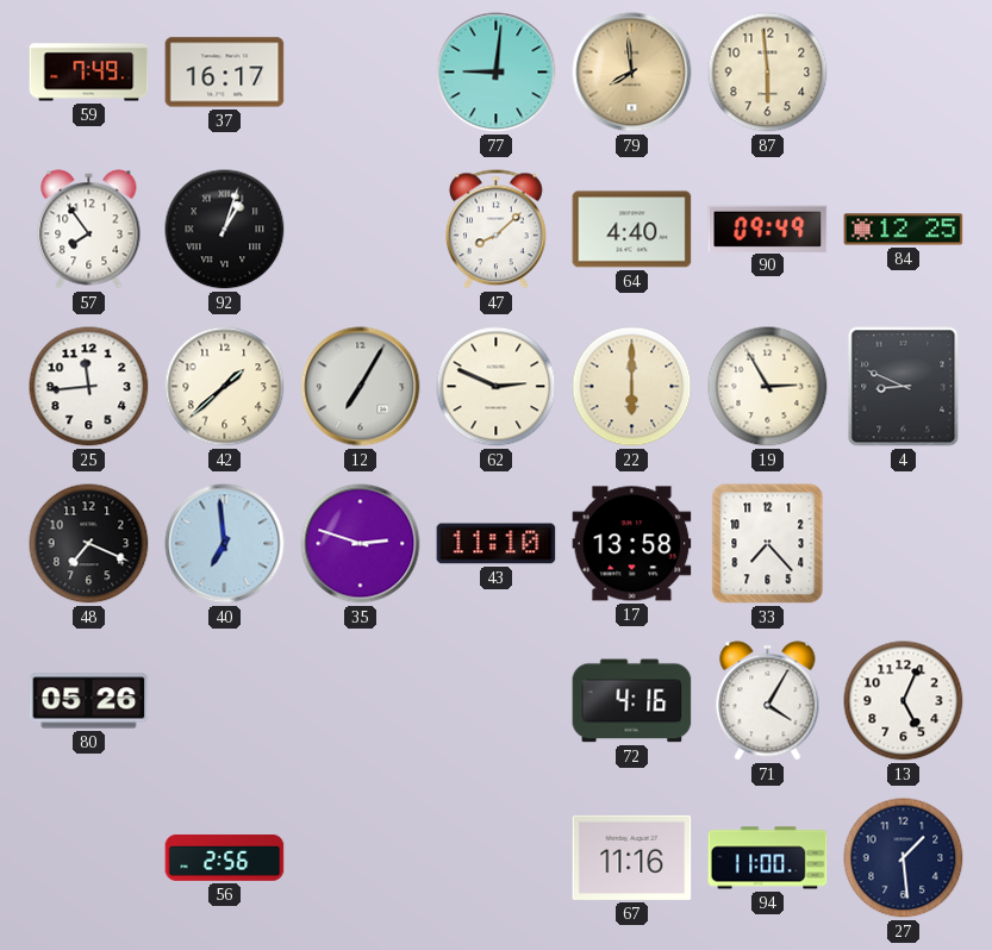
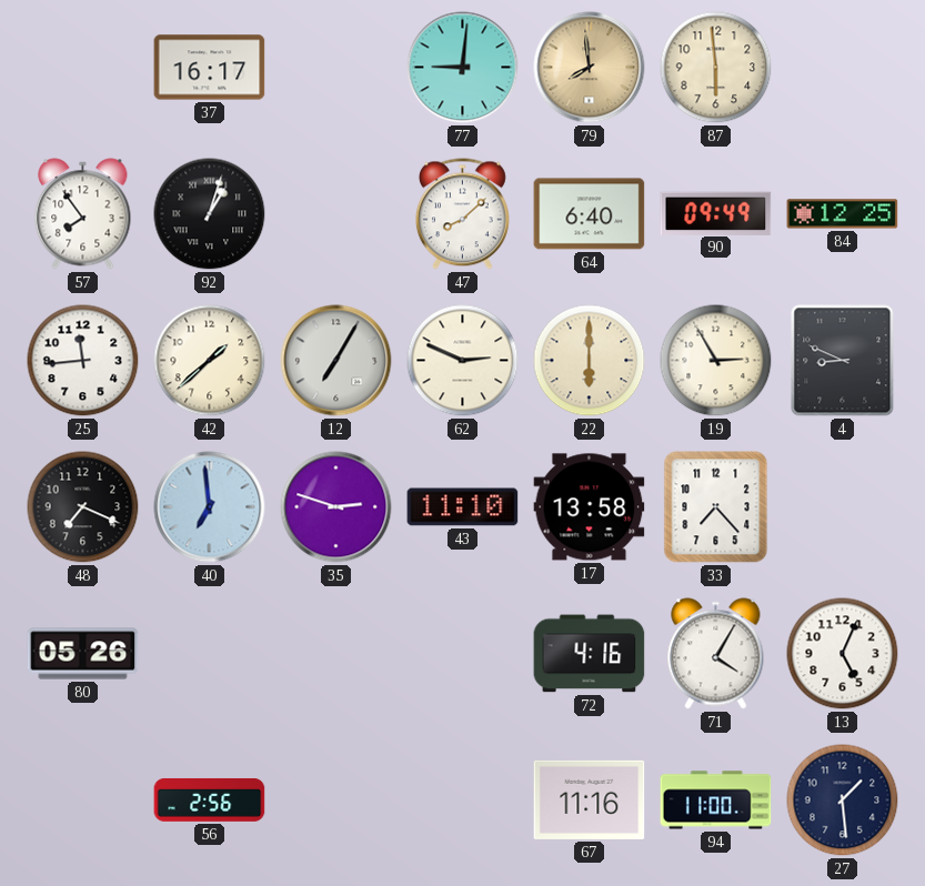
59: 7:49 -> none
64: 4:40 -> 6:40
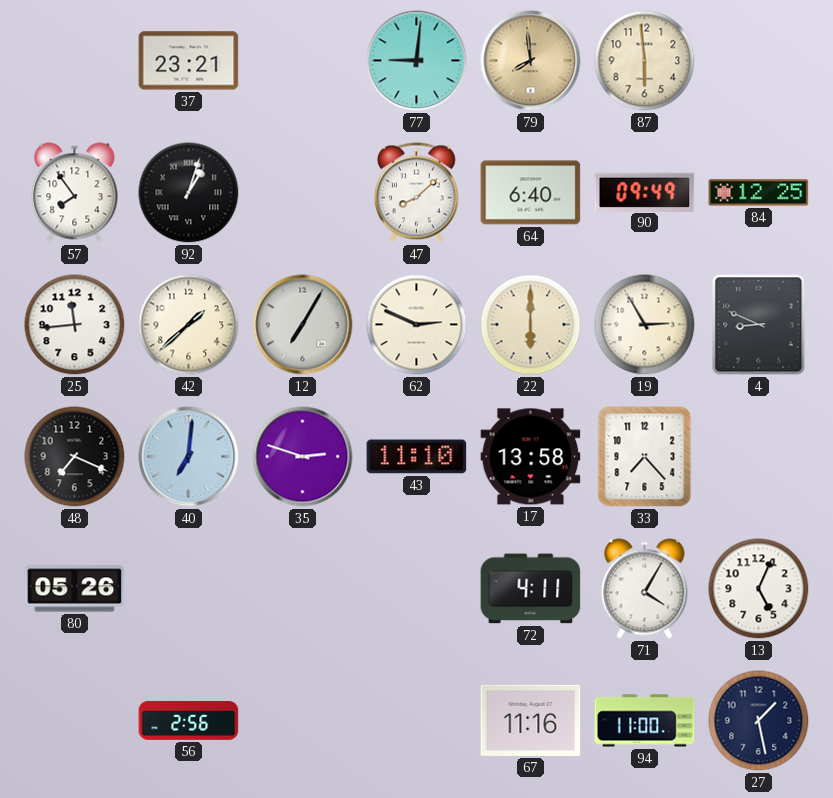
37: 16:17 -> 23:21
40: 6:59 -> 7:01
72: 4:16 -> 4:11
27: 1:29 -> 1:28
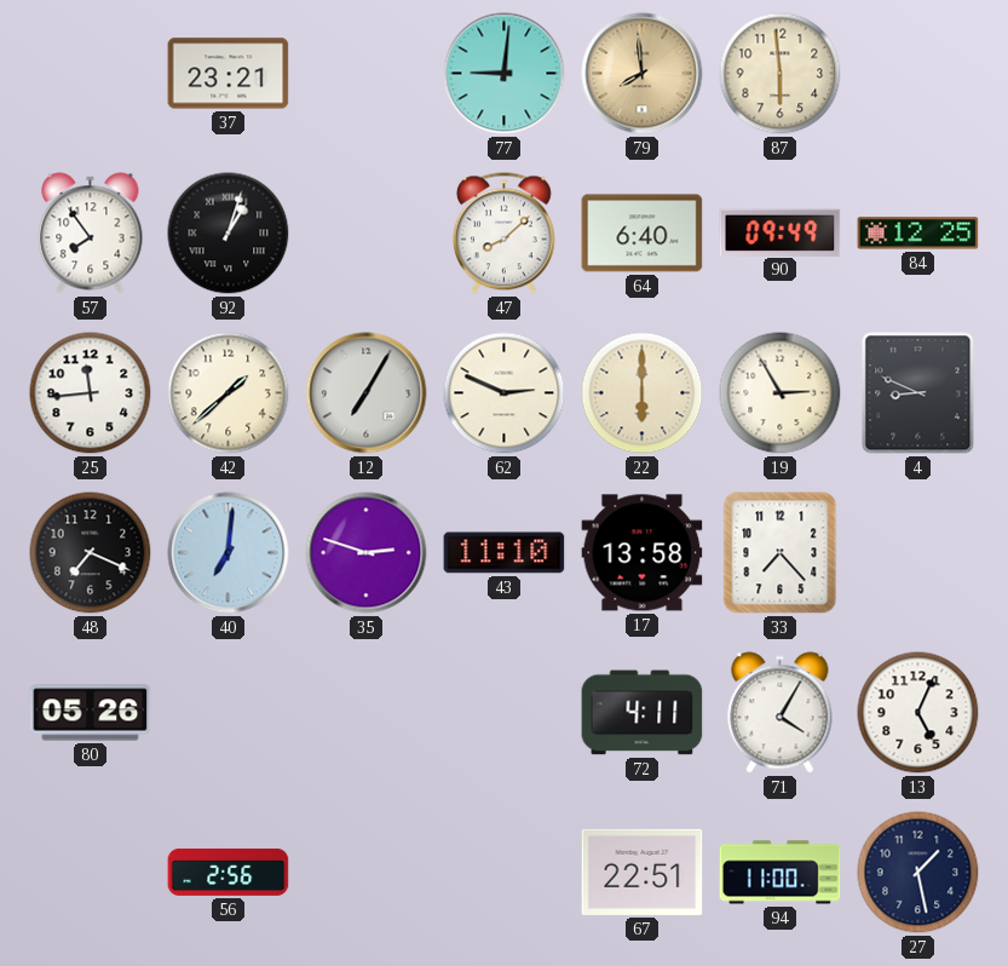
67: 11:16 -> 22:51
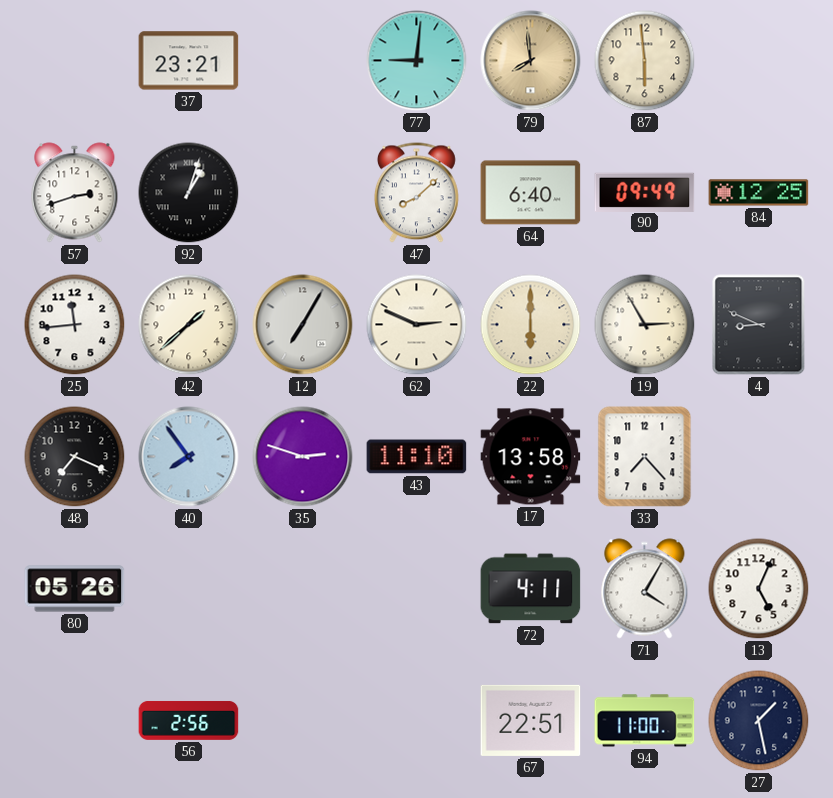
57: 7:54 -> 2:42
40: 7:01 -> 7:54
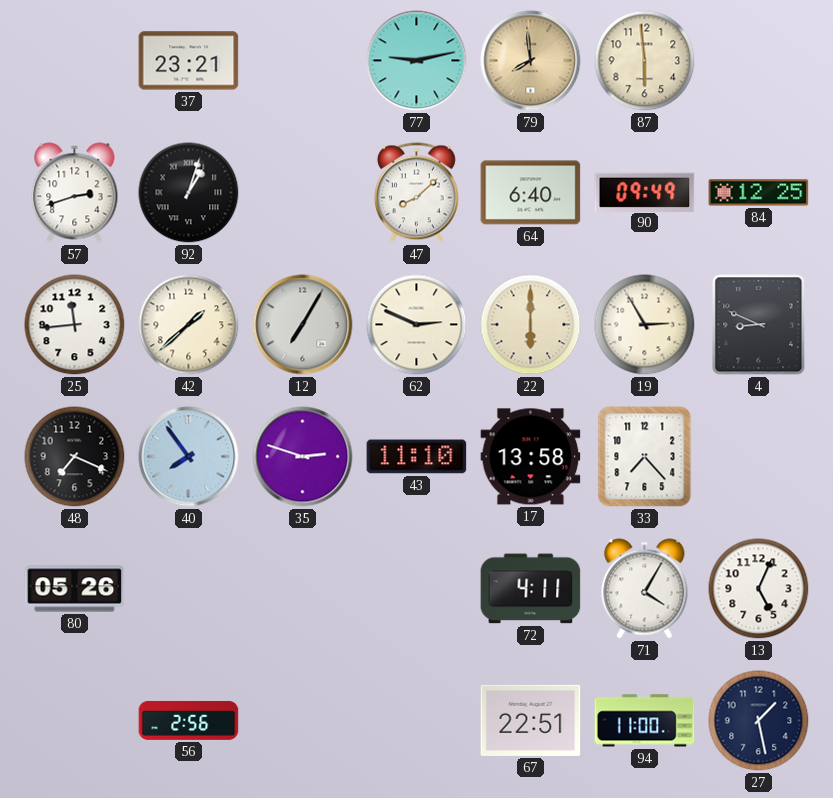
77: 9:01 -> 9:13
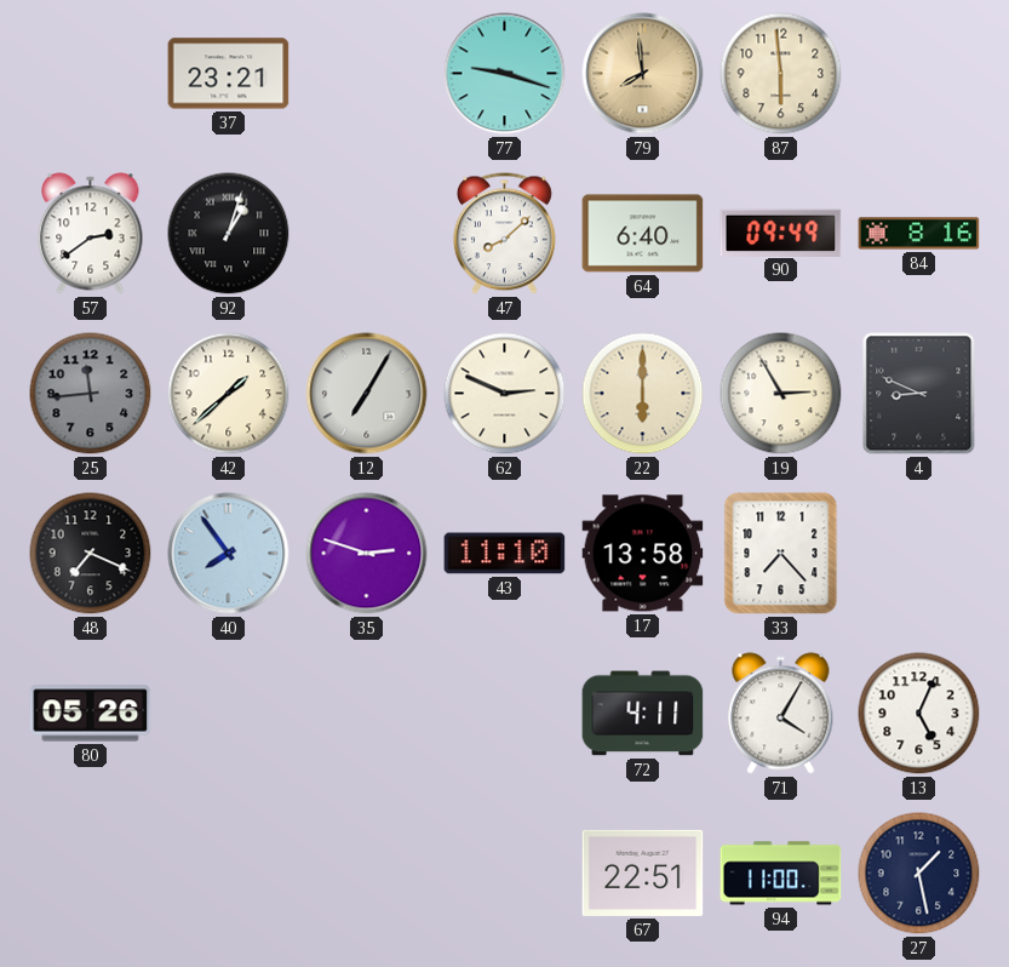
77: 9:13 -> 9:18
57: 2:42 -> 2:39
84: 12:25 -> 8:16
25 dial: white -> grey
56: 2:56 -> none
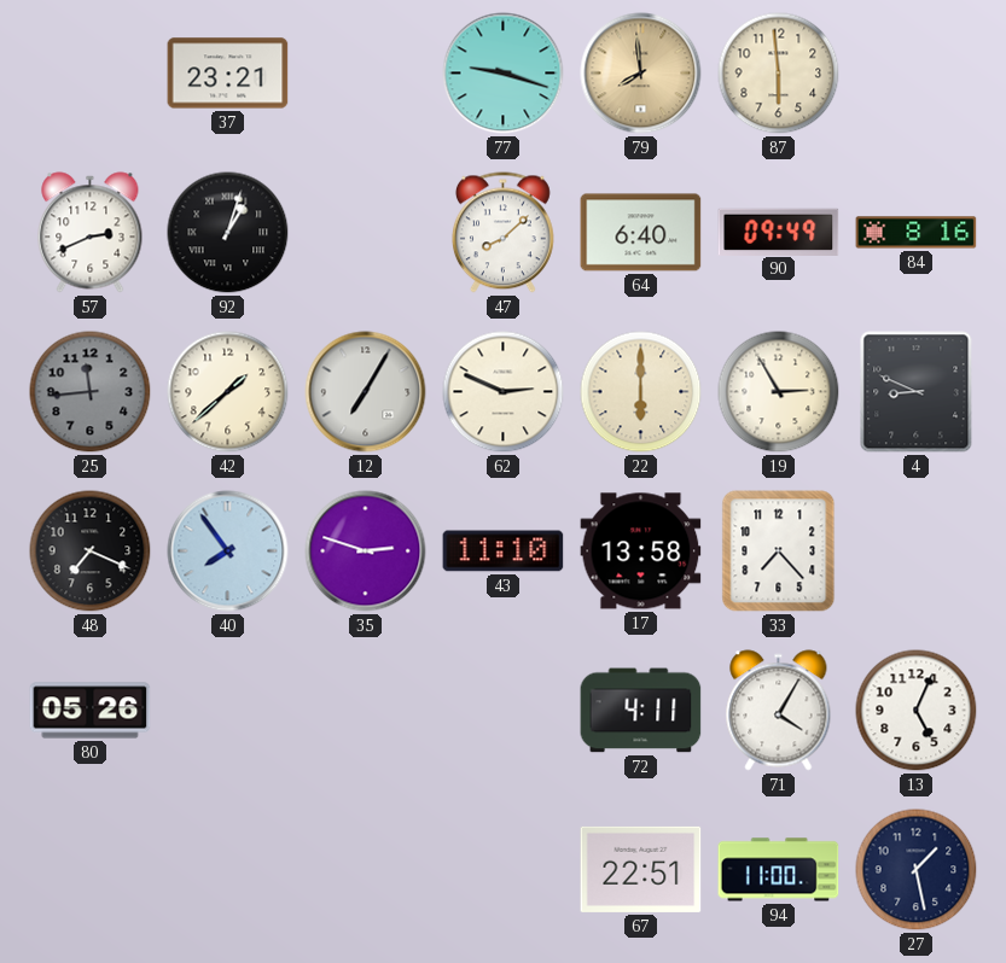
57: 2:39 -> 2:41
